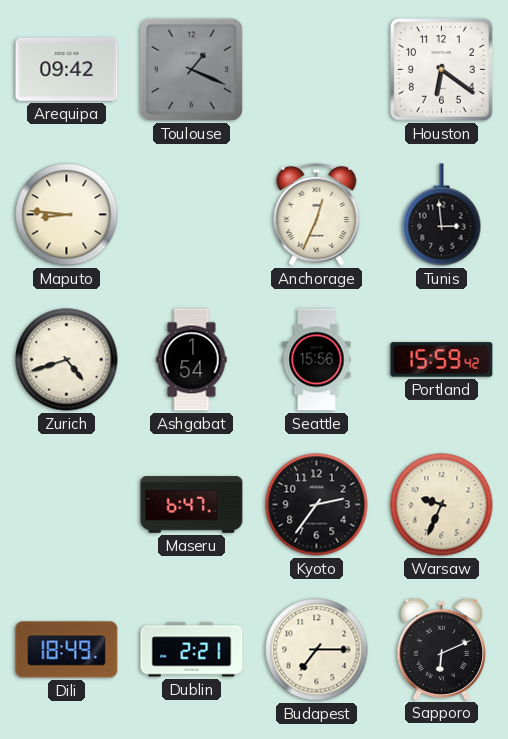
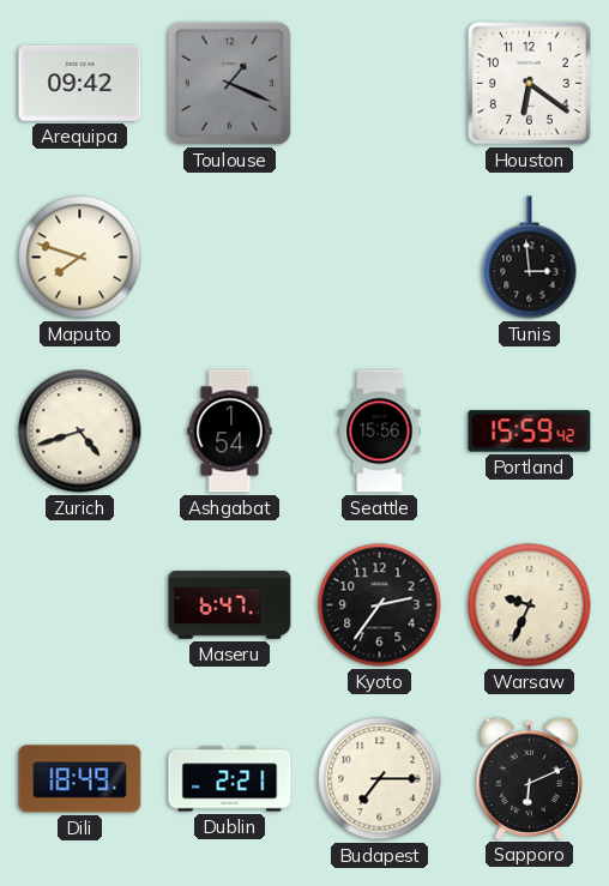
Maputo: 8:46 -> 7:48
Anchorage: 12:34 -> none
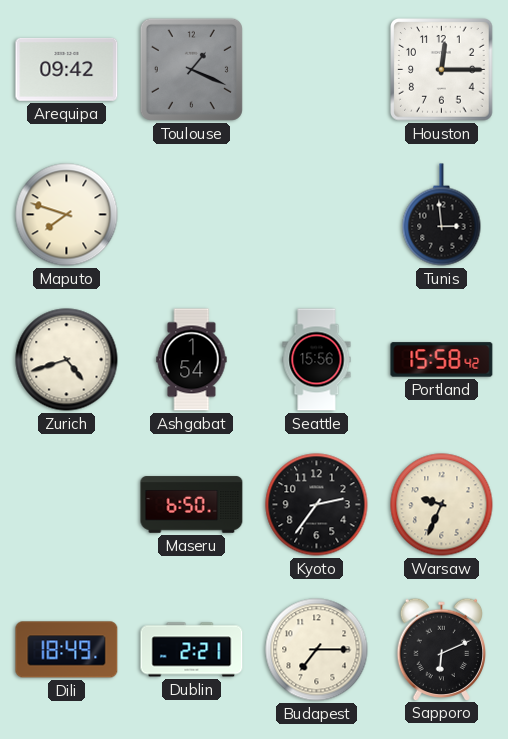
Houston: 6:21 -> 12:15
Portland: 15:59 -> 15:58
Maseru: 6:47 -> 6:50
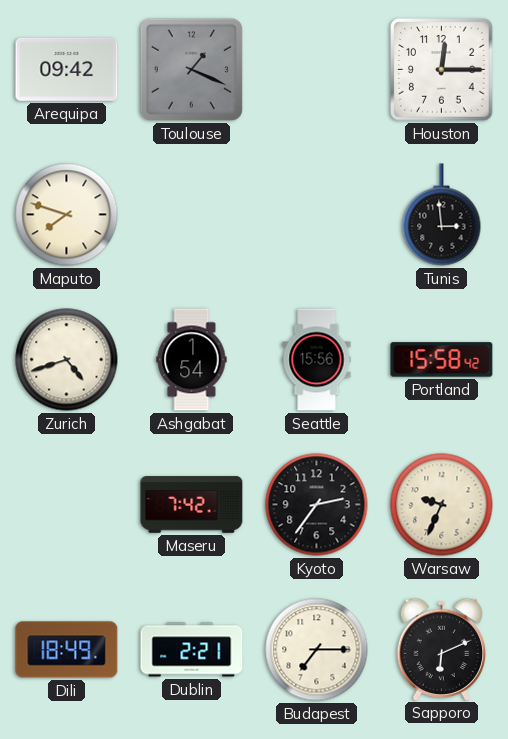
Maseru: 6:50 -> 7:42
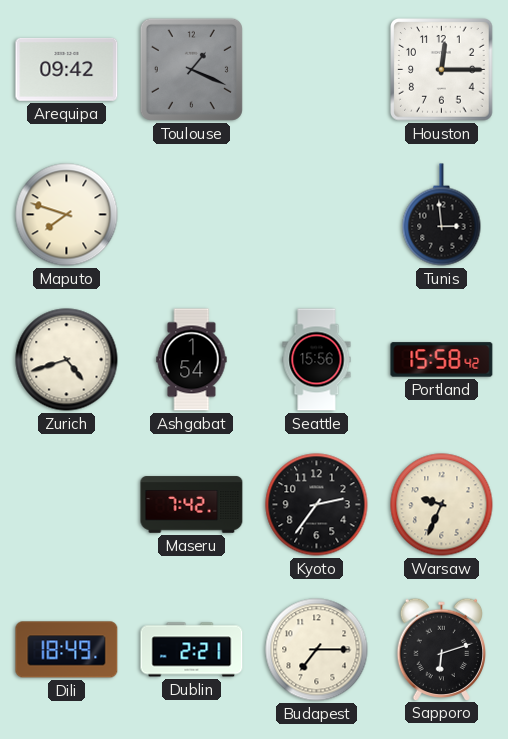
Sapporo: 6:11 -> 6:12
